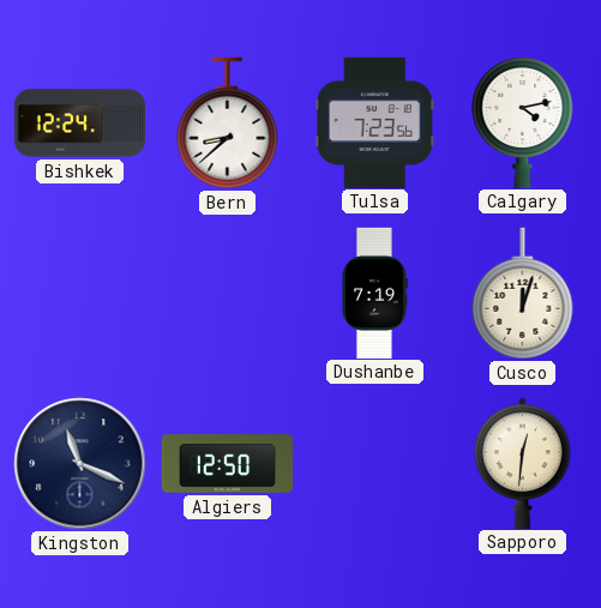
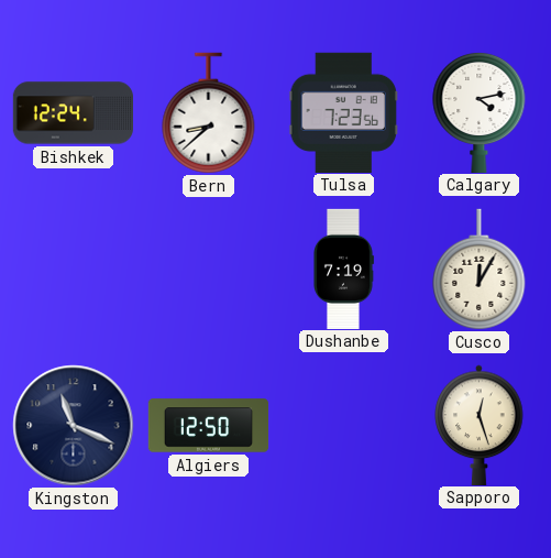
Cusco: 12:03 -> 12:05
Sapporo: 12:31 -> 12:27
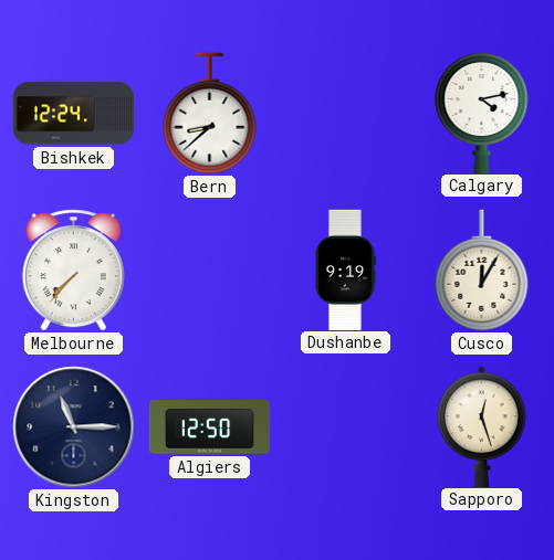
Tulsa: 7:23 -> none
Melbourne: none -> 7:37
Dushanbe: 7:19 -> 9:19
Kingston: 11:19 -> 11:15
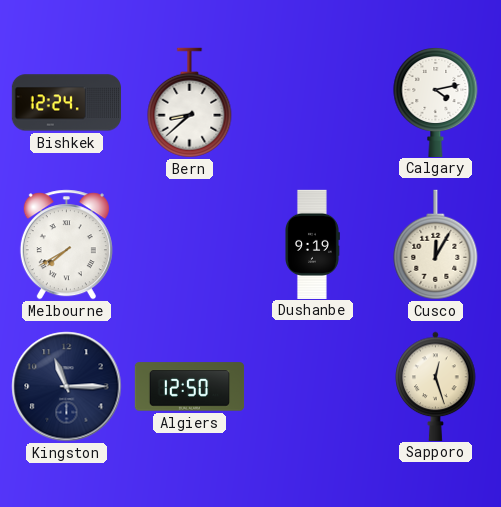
Melbourne: 7:37 -> 7:40
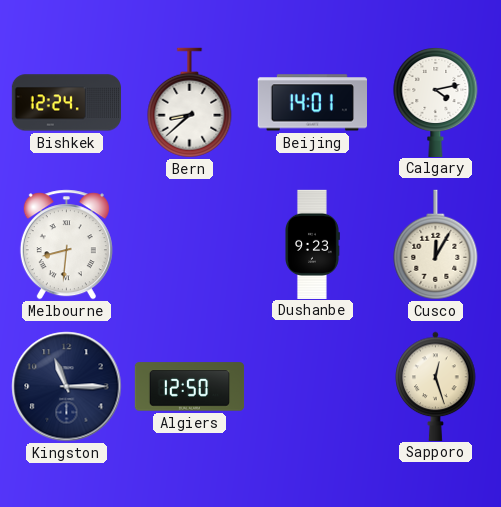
Beijing: none -> 14:01
Melbourne: 7:40 -> 8:31
Dushanbe: 9:19 -> 9:23
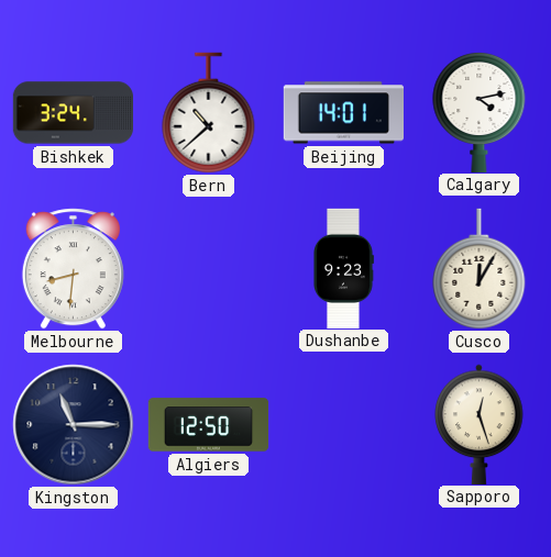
Bishkek: 12:24 -> 3:24
Bern: 8:38 -> 10:38
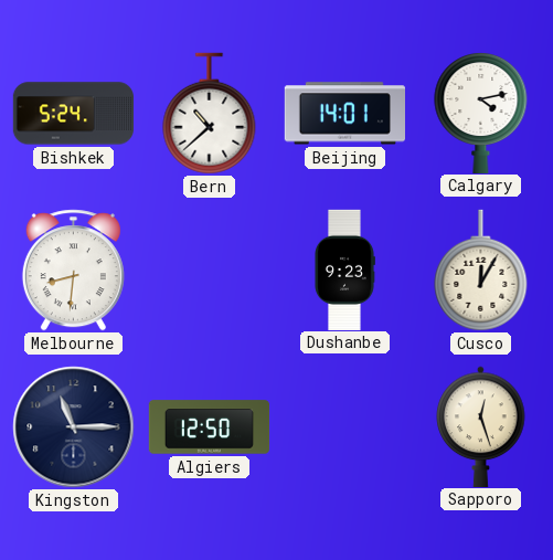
Bishkek: 3:24 -> 5:24
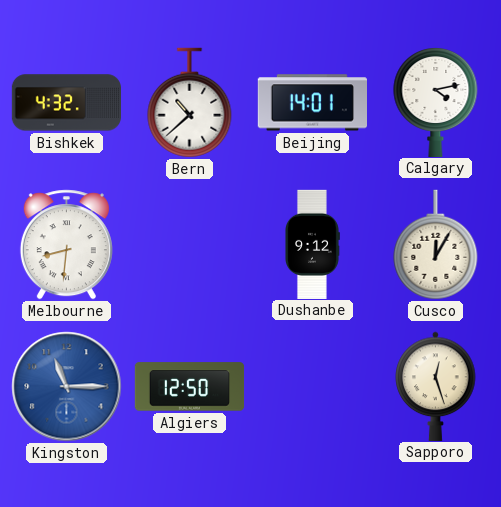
Bishkek: 5:24 -> 4:32
Dushanbe: 9:23 -> 9:12
Kingston dial: navy -> blue
